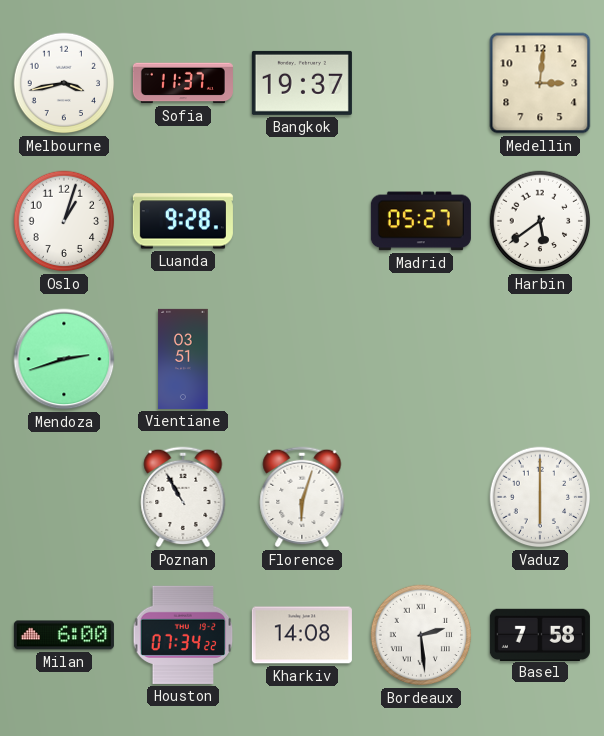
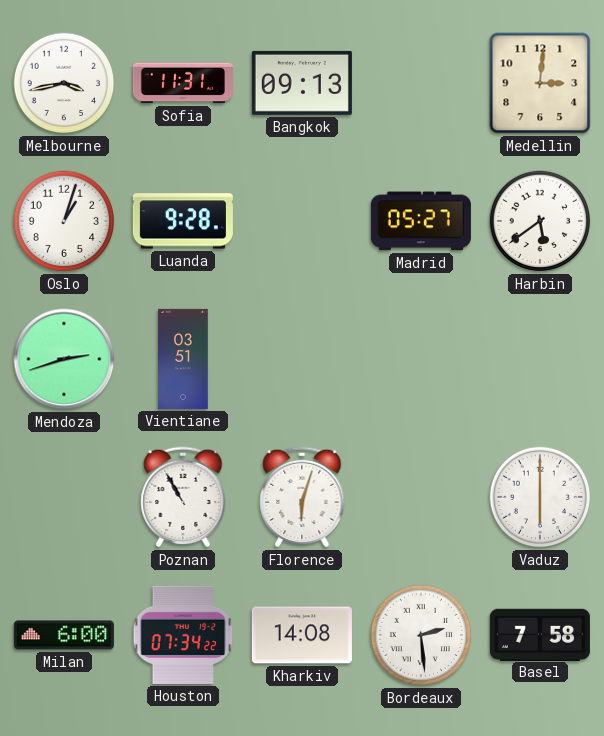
Sofia: 11:37 -> 11:31
Bangkok: 19:37 -> 09:13
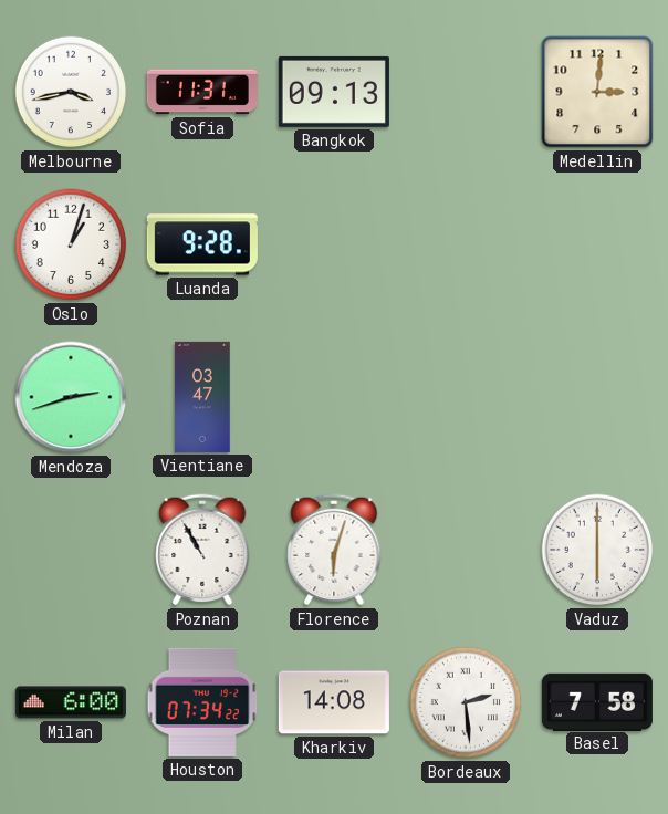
Madrid: 05:27 -> none
Harbin: 5:39 -> none
Vientiane: 03:51 -> 03:47
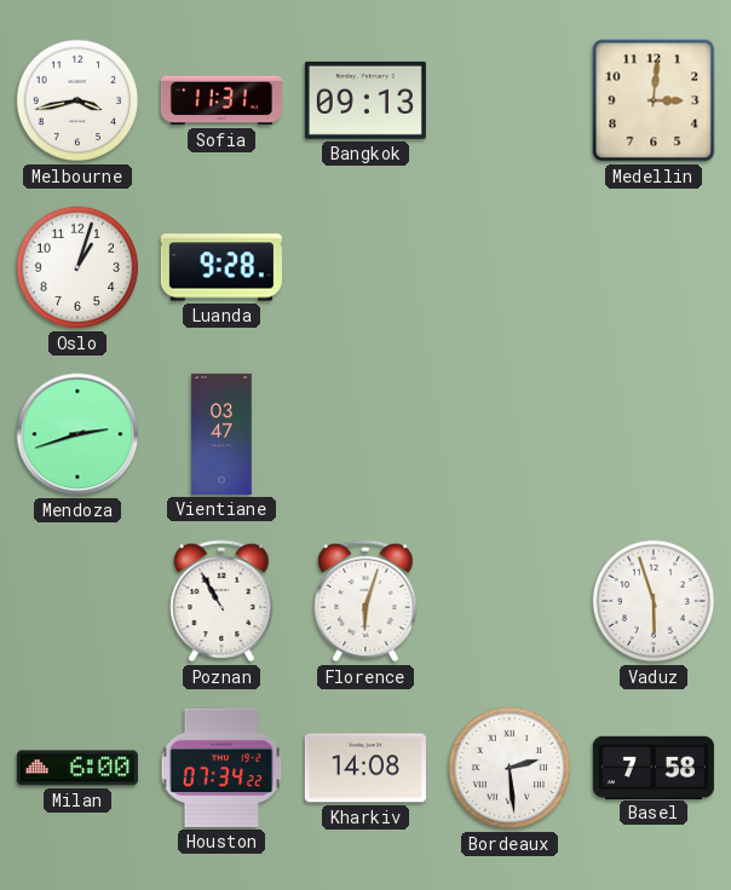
Vaduz: 6:00 -> 5:57
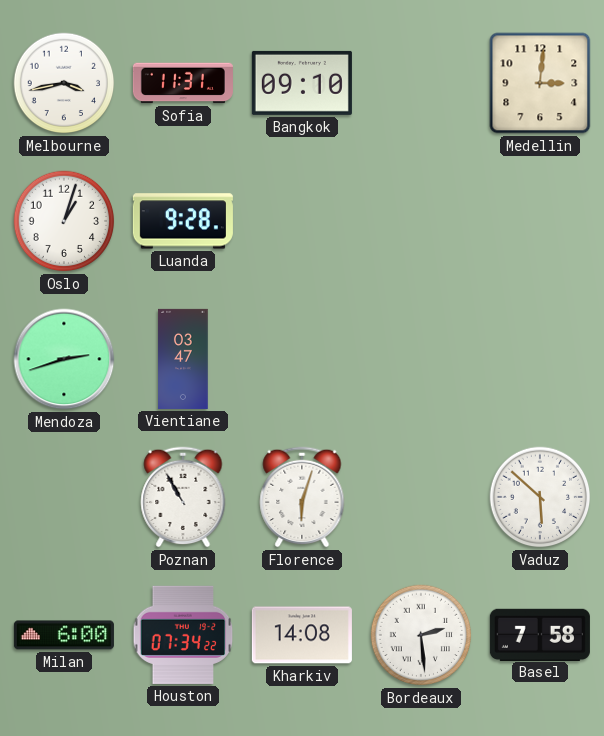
Bangkok: 09:13 -> 09:10
Vaduz: 5:57 -> 5:52
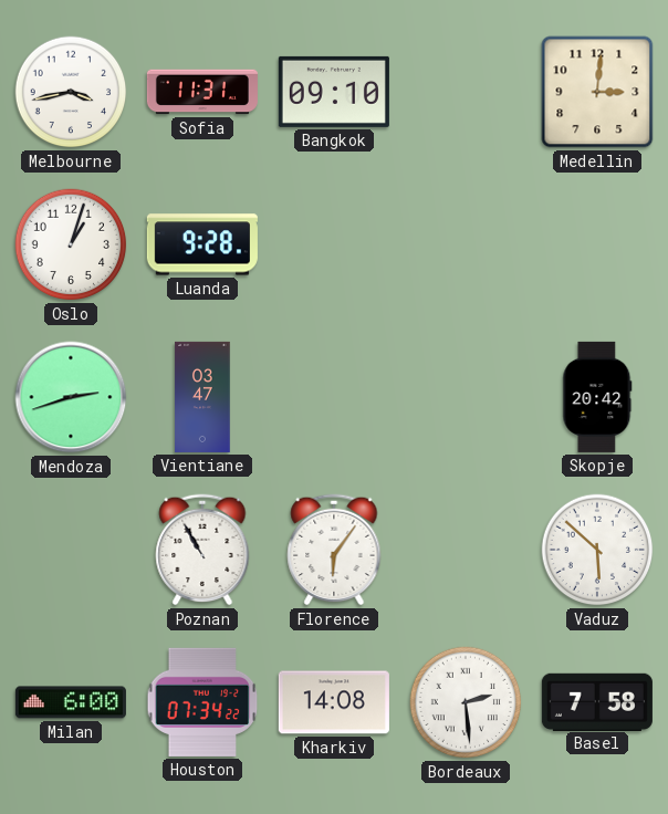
Skopje: none -> 20:42
Florence: 6:03 -> 6:06
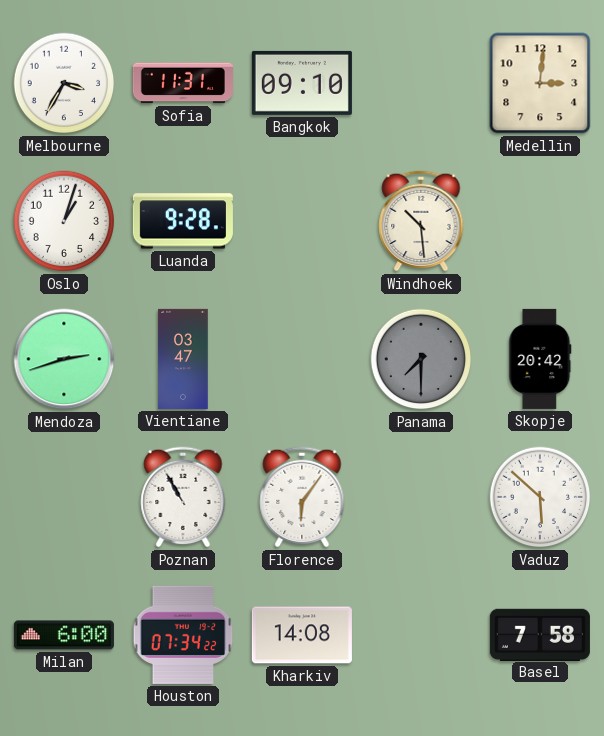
Melbourne: 3:43 -> 3:35
Windhoek: none -> 10:29
Panama: none -> 7:30
Bordeaux: 2:29 -> none
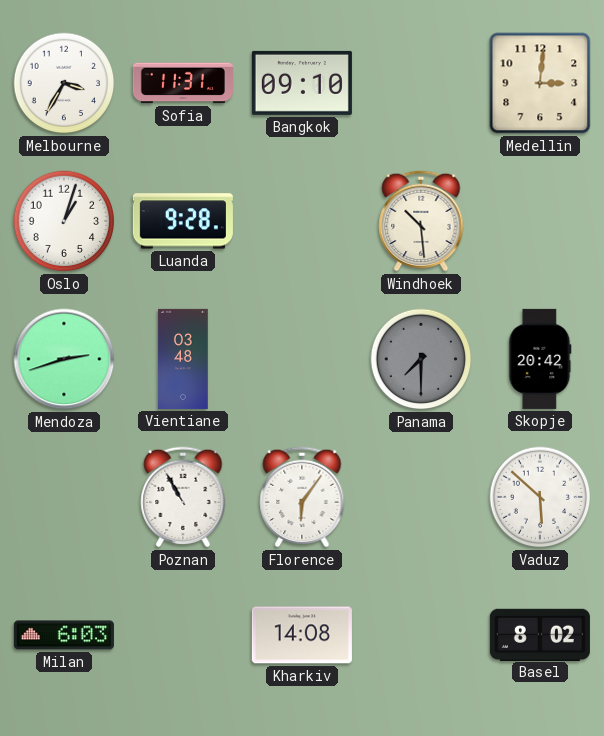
Vientiane: 03:47 -> 03:48
Milan: 6:00 -> 6:03
Houston: 07:34 -> none
Basel: 7:58 -> 8:02
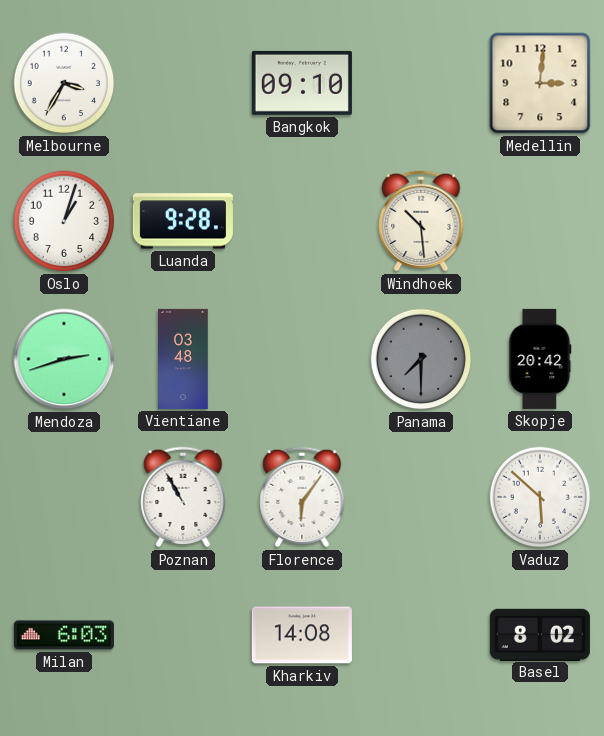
Sofia: 11:31 -> none
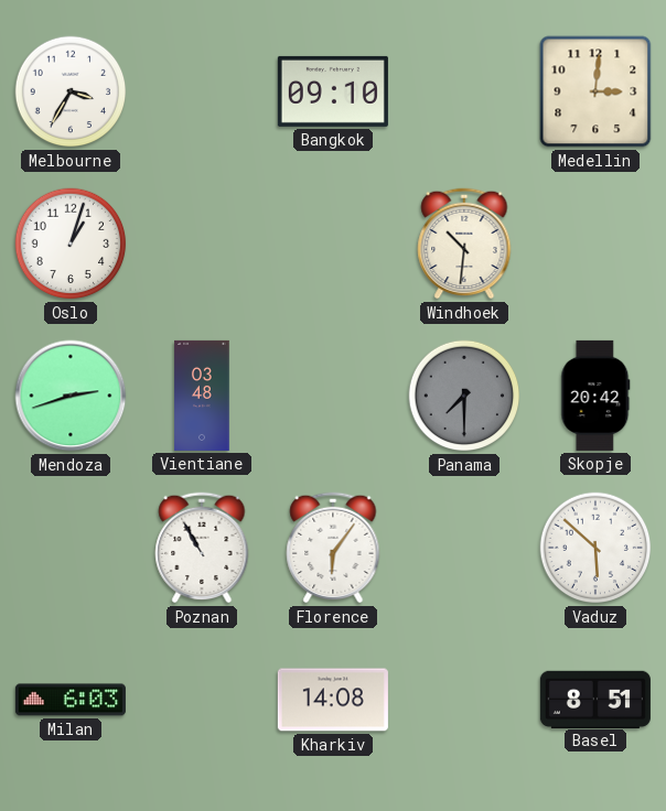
Luanda: 9:28 -> none
Windhoek: 10:29 -> 10:31
Basel: 8:02 -> 8:51
